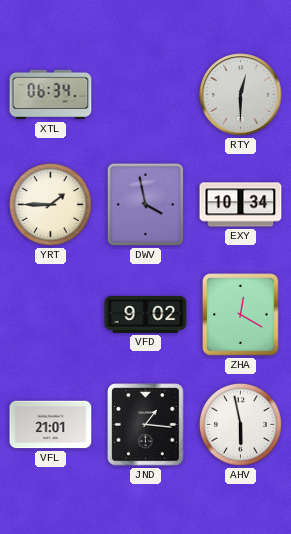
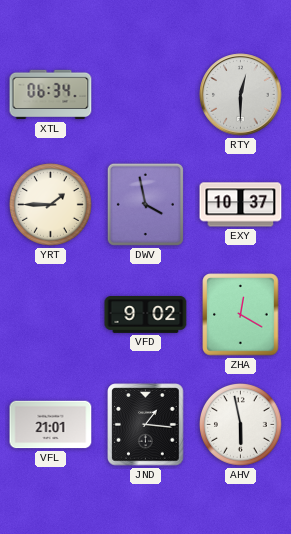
EXY: 10:34 -> 10:37
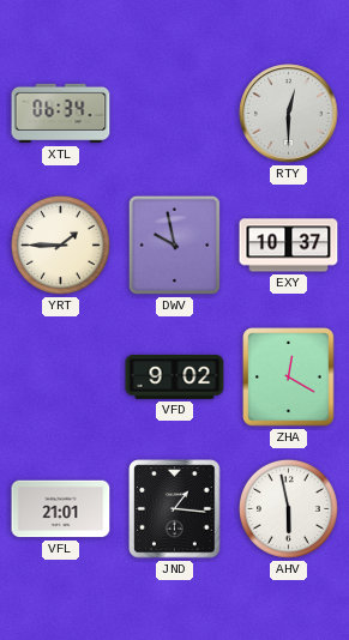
DWV: 3:58 -> 9:58
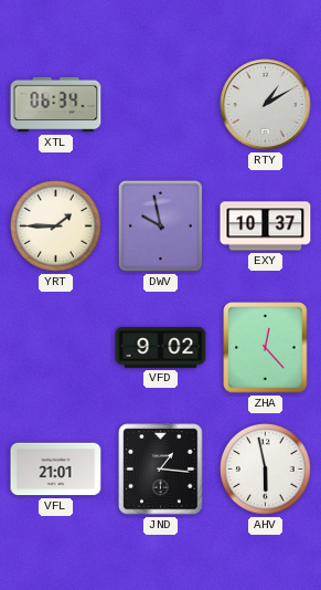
RTY: 12:30 -> 1:10
ZHA: 12:20 -> 12:23
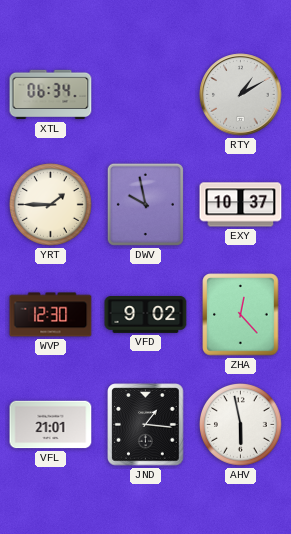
WVP: none -> 12:30
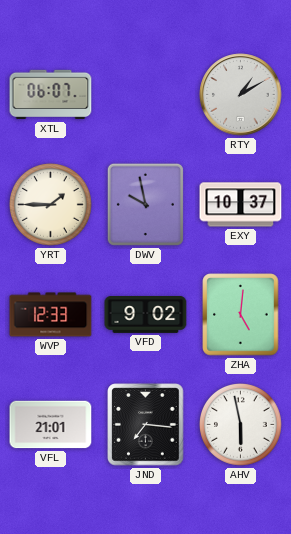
XTL: 06:34 -> 06:07
WVP: 12:30 -> 12:33
ZHA: 12:23 -> 5:01
JND: 1:16 -> 7:16
